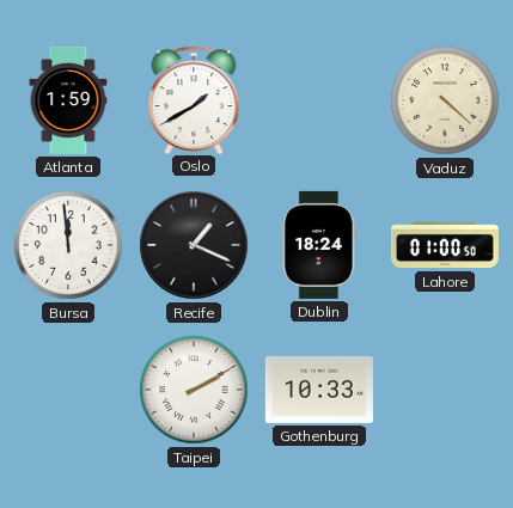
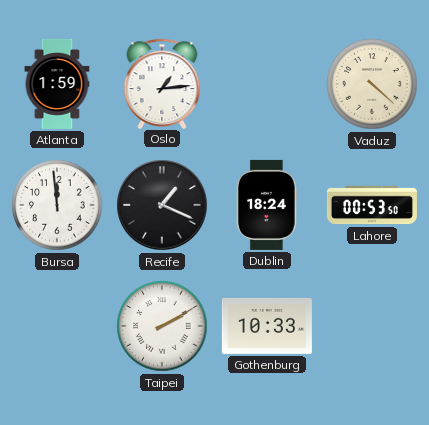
Oslo: 1:40 -> 1:14
Lahore: 01:00 -> 00:53
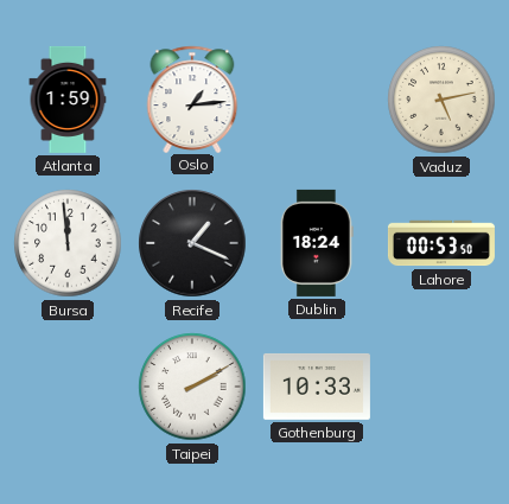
Vaduz: 4:22 -> 5:13
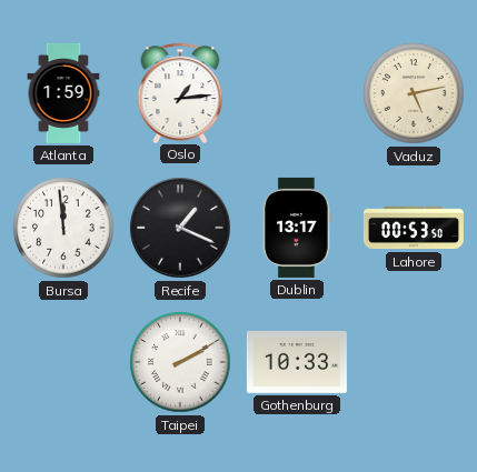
Dublin: 18:24 -> 13:17
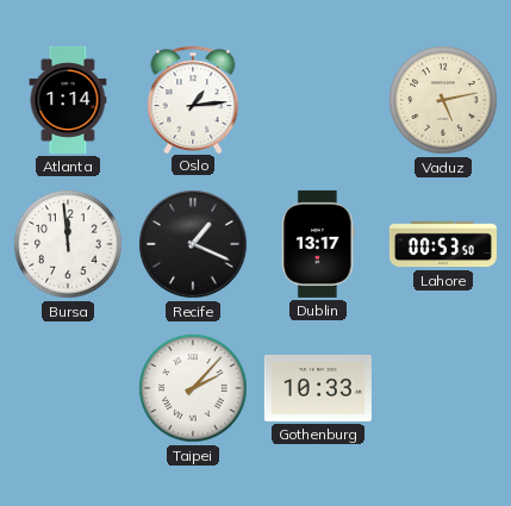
Atlanta: 1:59 -> 1:14
Taipei: 2:10 -> 2:07
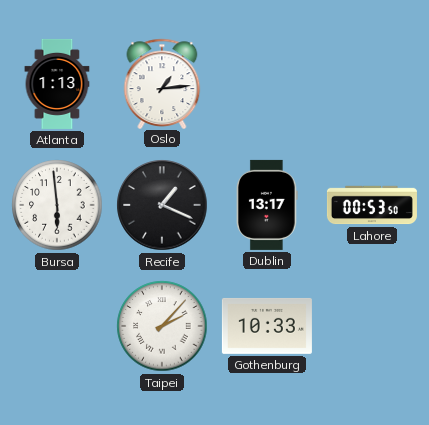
Atlanta: 1:14 -> 1:13
Vaduz: 5:13 -> none
Bursa: 11:59 -> 5:59
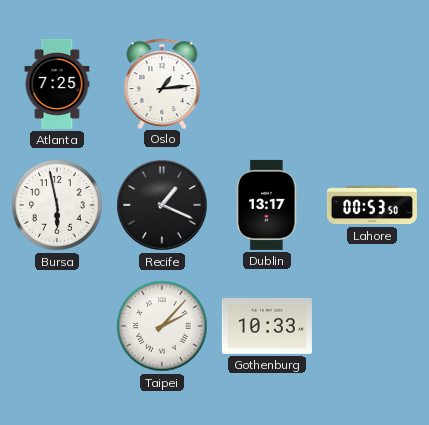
Atlanta: 1:13 -> 7:25
Bursa: 5:59 -> 5:58
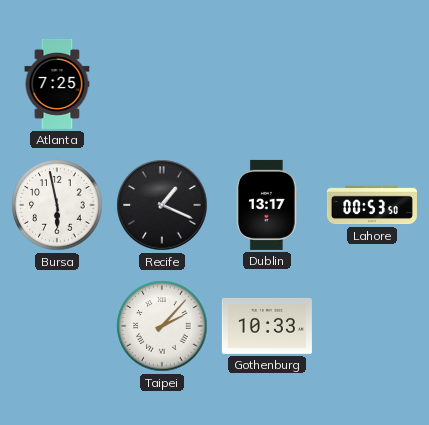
Oslo: 1:14 -> none
